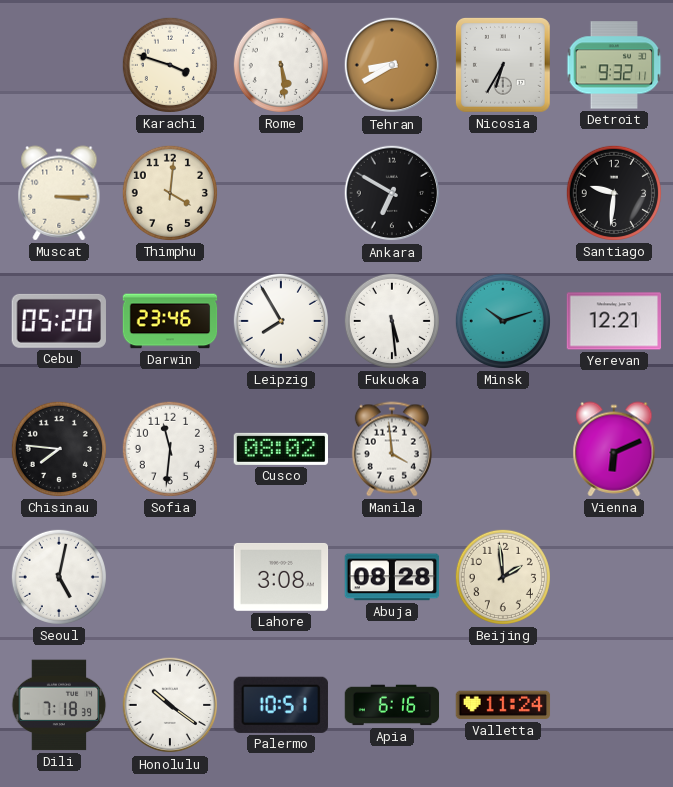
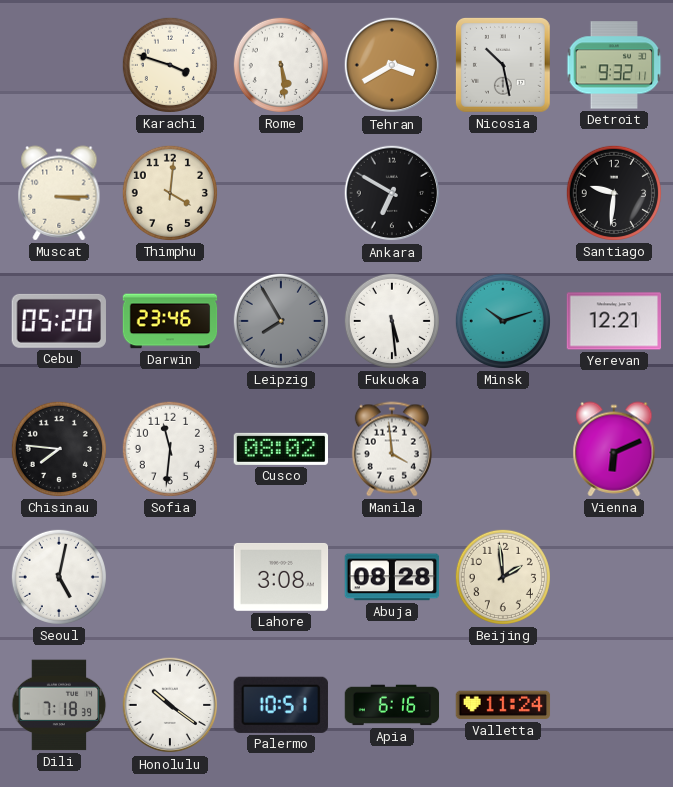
Tehran: 8:40 -> 3:40
Nicosia: 6:35 -> 10:28
Leipzig dial: white -> grey
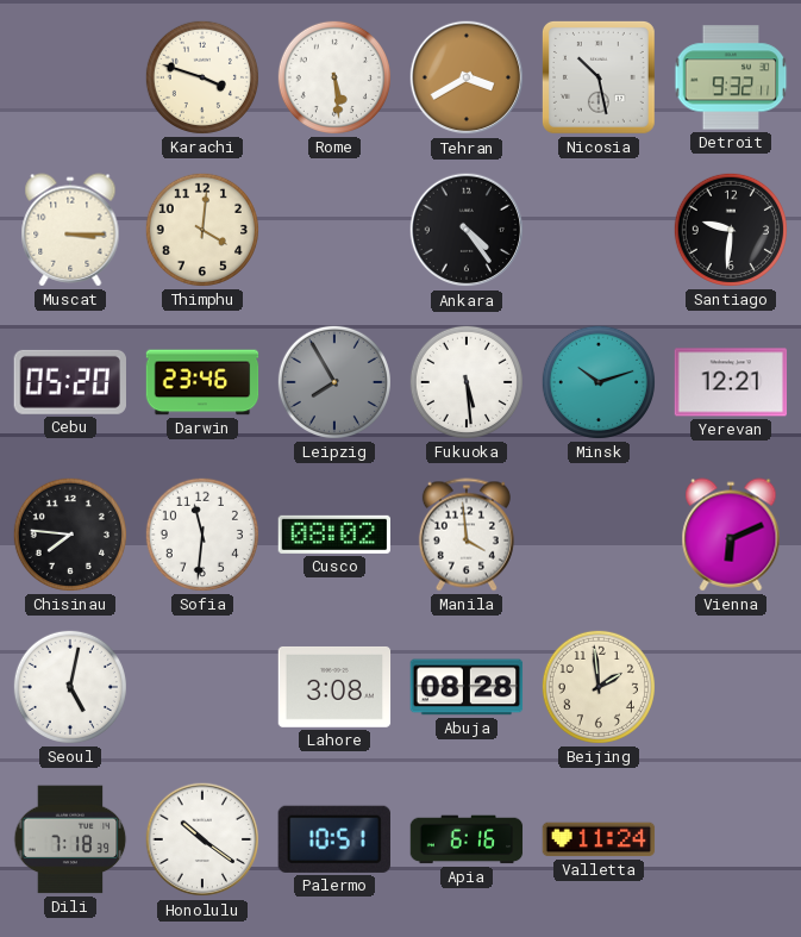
Ankara: 6:50 -> 4:24
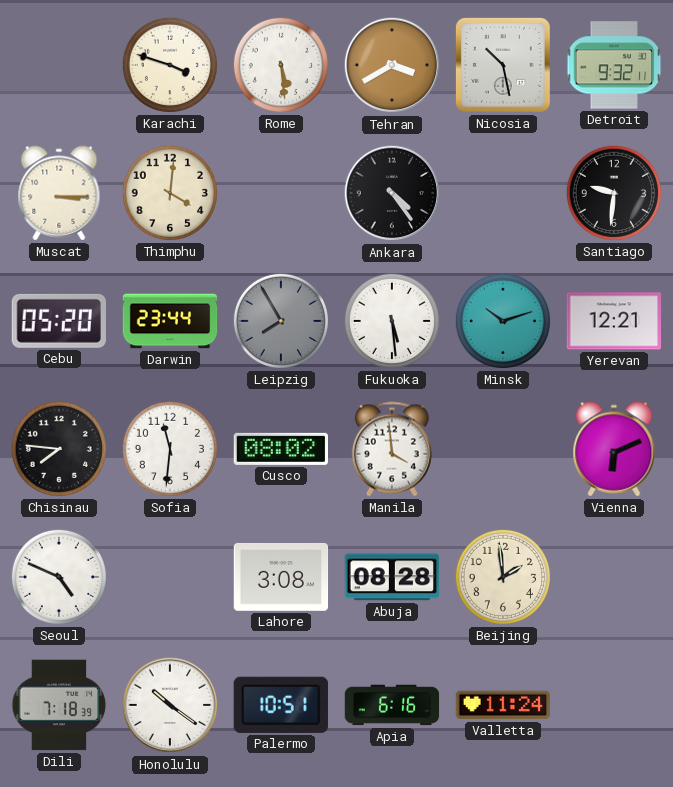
Darwin: 23:46 -> 23:44
Seoul: 5:02 -> 4:49
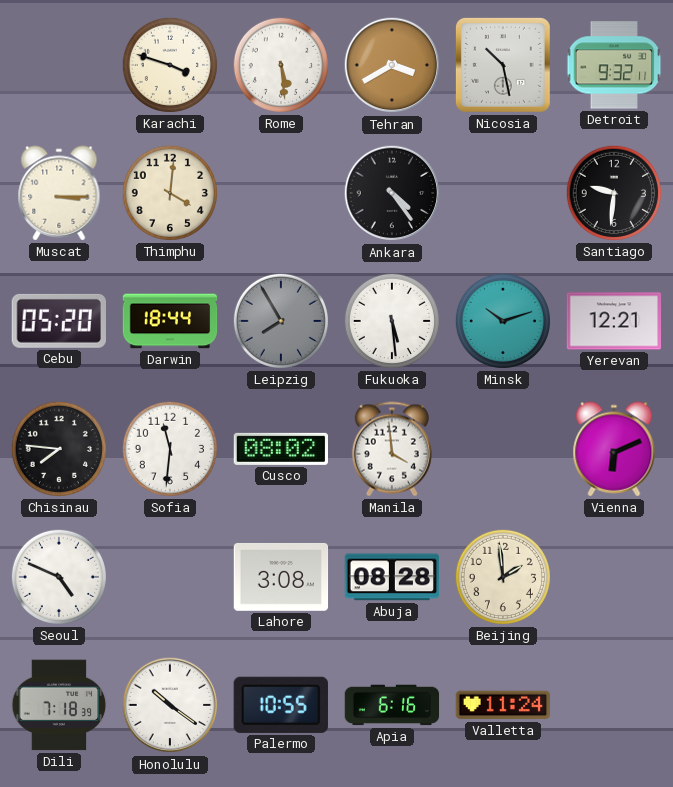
Darwin: 23:44 -> 18:44
Palermo: 10:51 -> 10:55
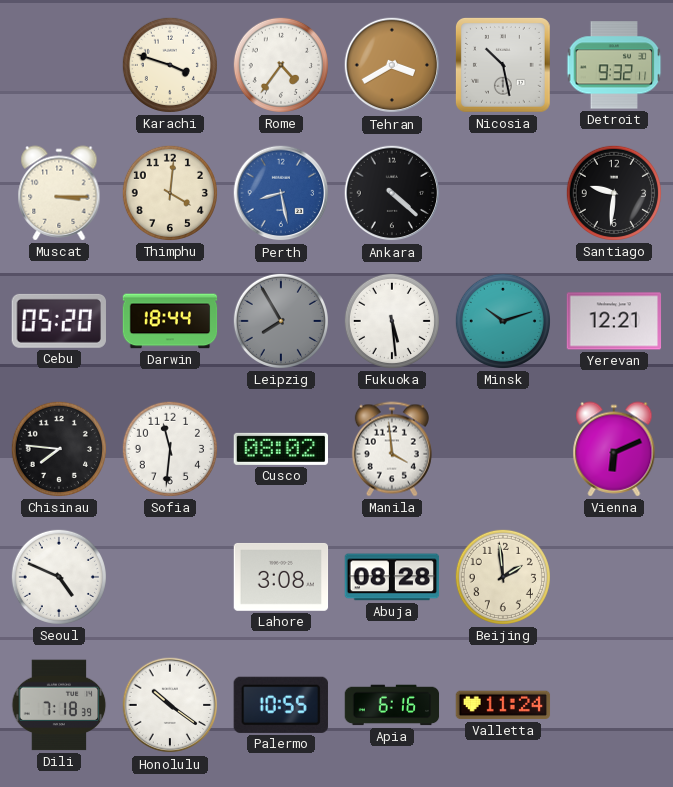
Rome: 5:29 -> 4:36
Perth: none -> 8:28
Ankara: 4:24 -> 4:22
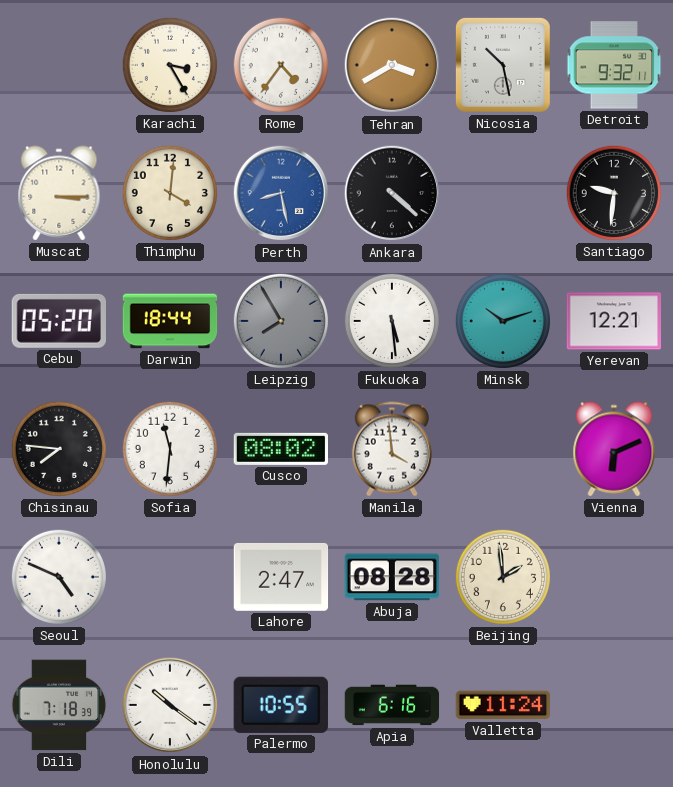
Karachi: 3:48 -> 3:25
Lahore: 3:08 -> 2:47
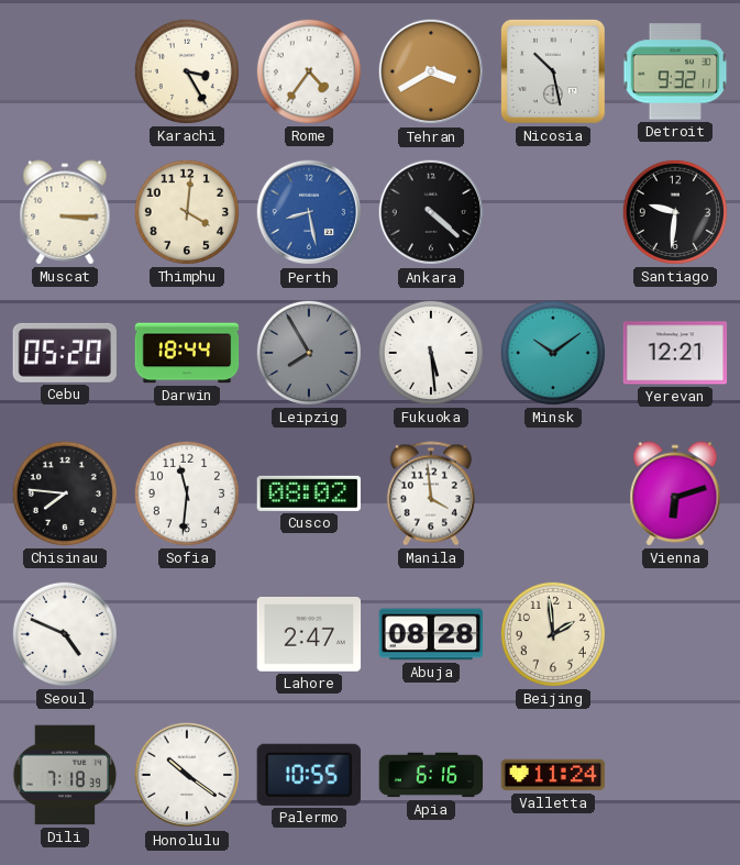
Minsk: 10:12 -> 10:09
Vienna: 6:11 -> 6:12
